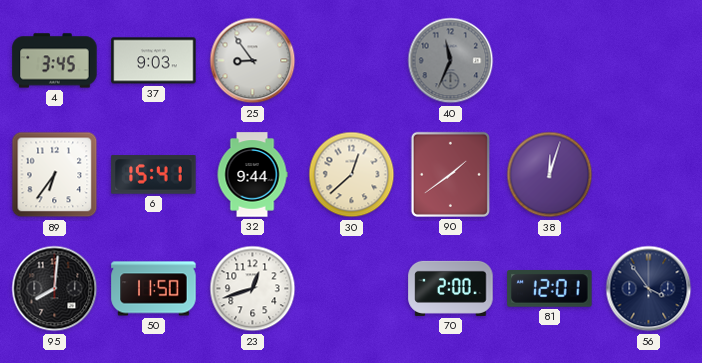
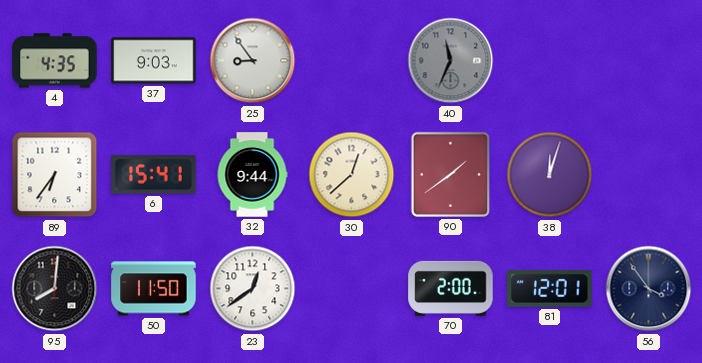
4: 3:45 -> 4:35
23: 12:42 -> 12:39
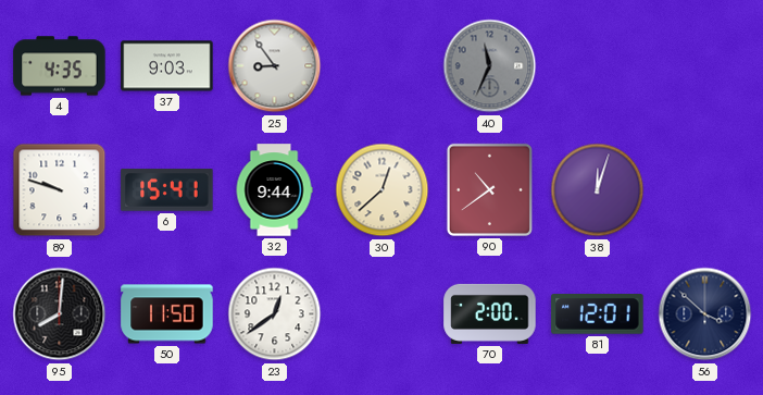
89: 6:36 -> 9:48
90: 1:39 -> 10:39
56: 3:54 -> 3:52
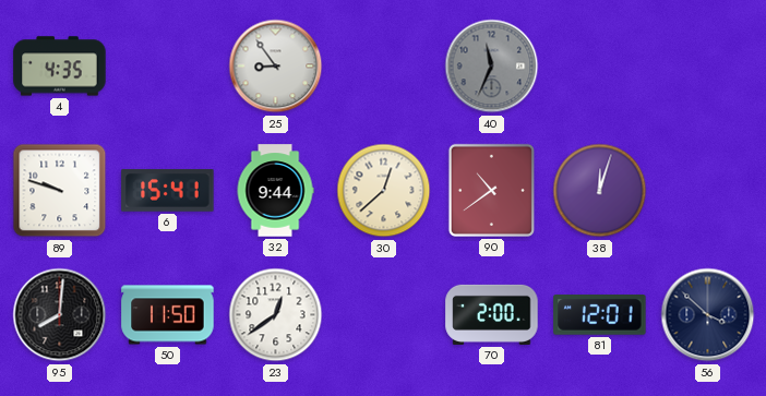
37: 9:03 -> none
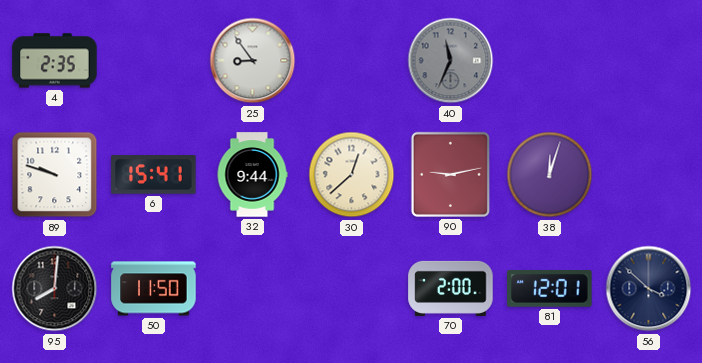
4: 4:35 -> 2:35
90: 10:39 -> 9:13
23: 12:39 -> none
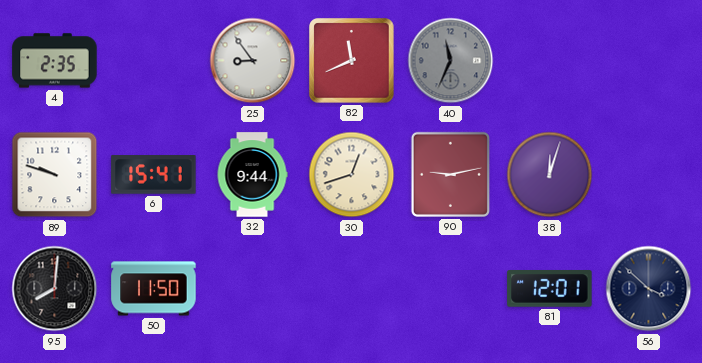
82: none -> 11:41
30: 12:38 -> 12:42
70: 2:00 -> none
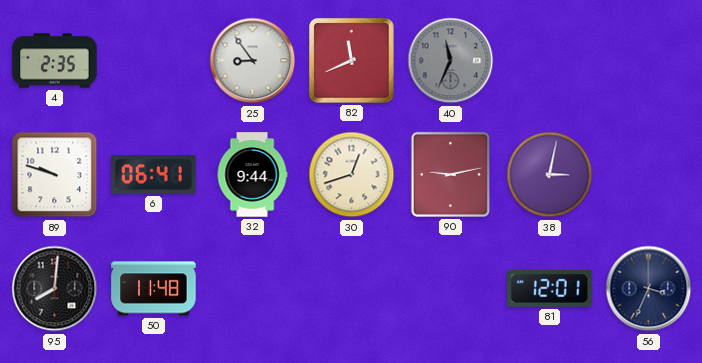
6: 15:41 -> 06:41
38: 12:03 -> 3:02
50: 11:50 -> 11:48
56: 3:52 -> 3:34
